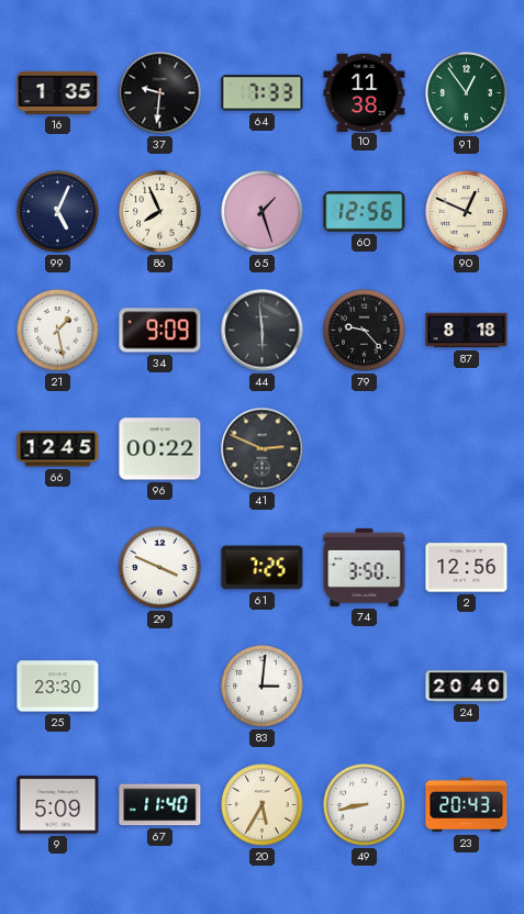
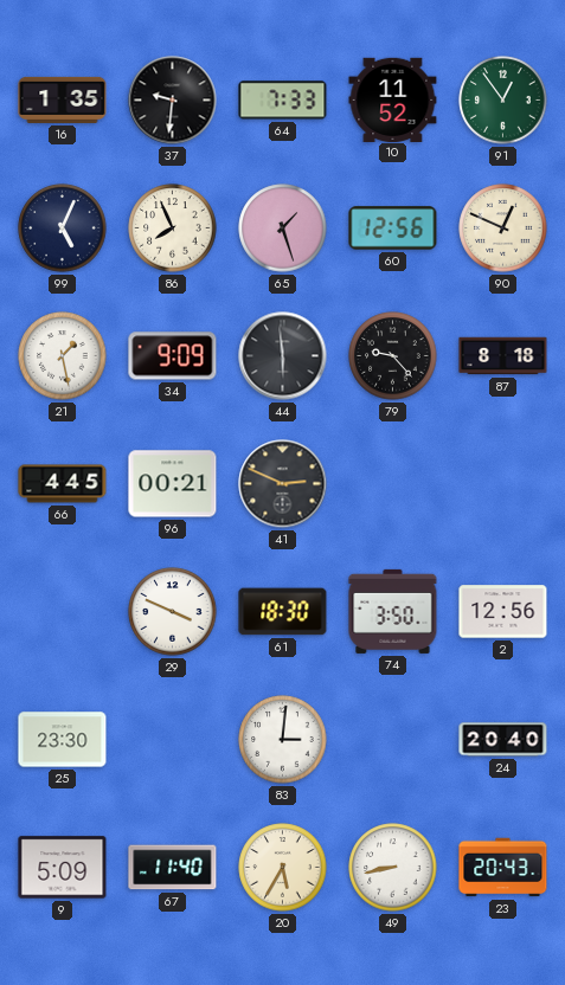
10: 11:38 -> 11:52
66: 12:45 -> 4:45
96: 00:22 -> 00:21
61: 7:25 -> 18:30
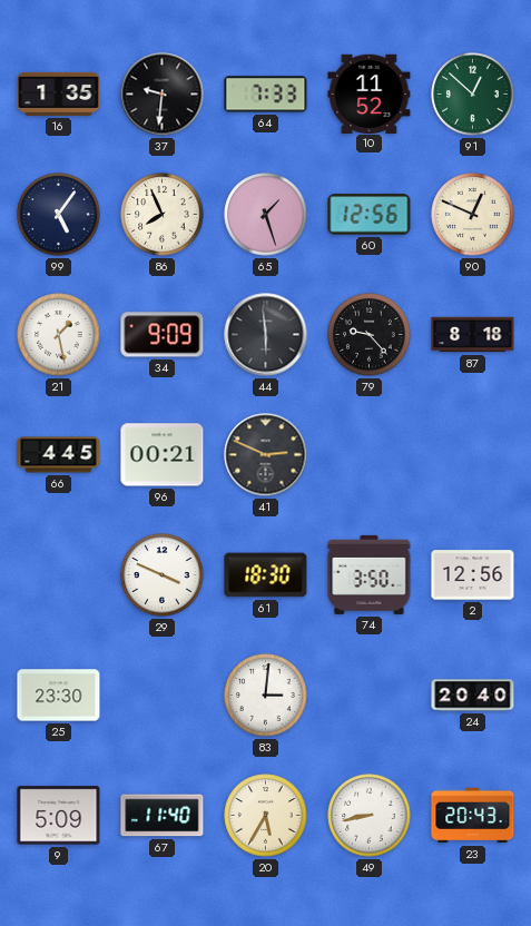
91: 12:54 -> 12:52
99: 5:04 -> 5:06
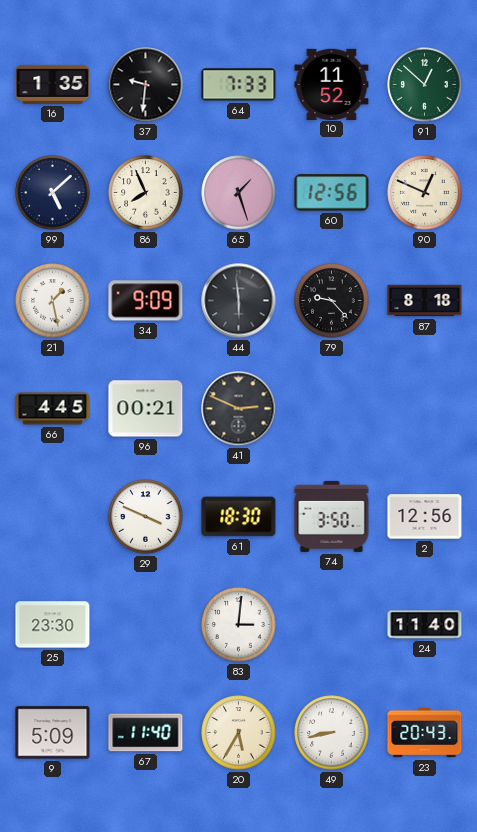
99: 5:06 -> 5:08
24: 20:40 -> 11:40
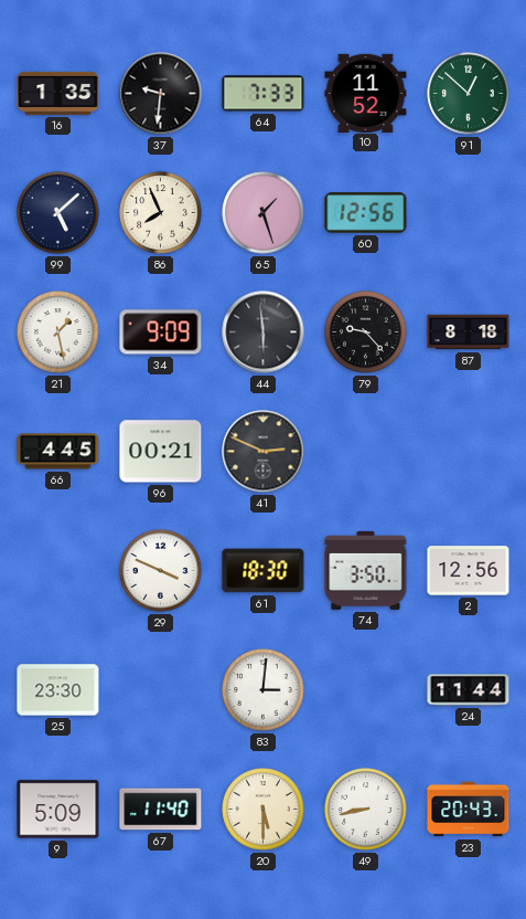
90: 12:49 -> none
24: 11:40 -> 11:44
20: 5:35 -> 5:30
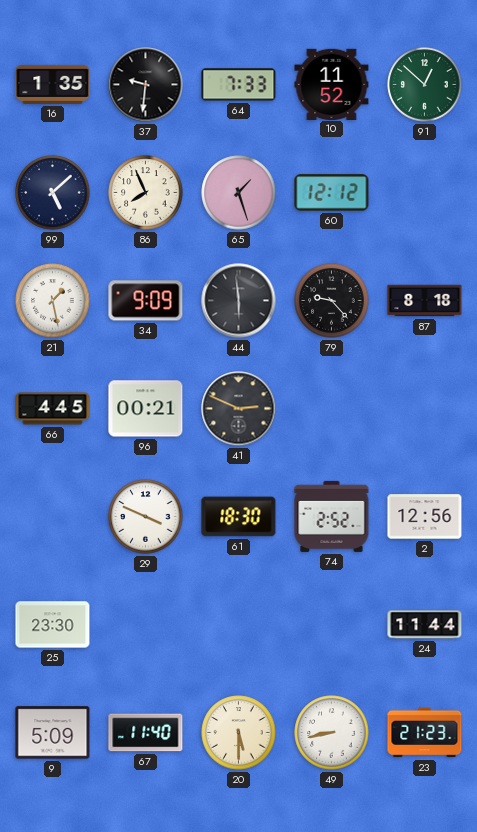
60: 12:56 -> 12:12
74: 3:50 -> 2:52
83: 3:01 -> none
23: 20:43 -> 21:23
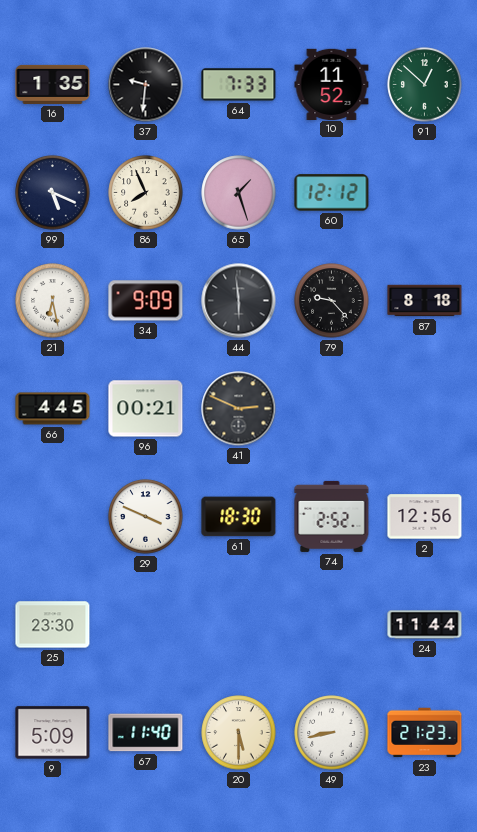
99: 5:08 -> 5:19
21: 1:28 -> 6:28
